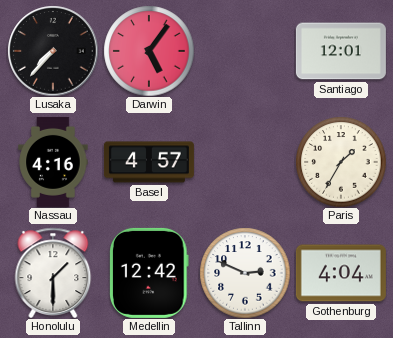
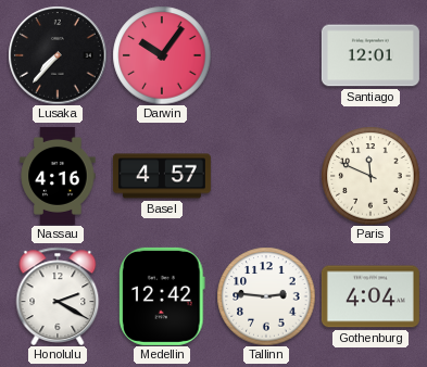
Darwin: 5:06 -> 10:06
Paris: 1:35 -> 11:49
Honolulu: 1:30 -> 2:20
Tallinn: 2:49 -> 2:46
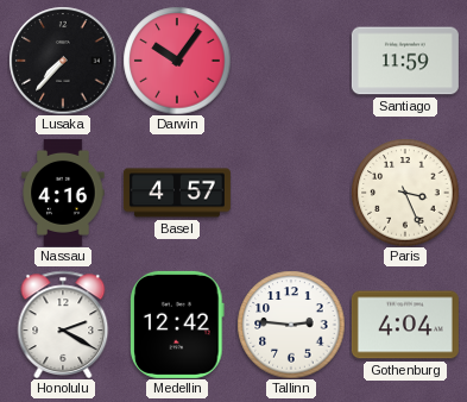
Santiago: 12:01 -> 11:59
Paris: 11:49 -> 3:26
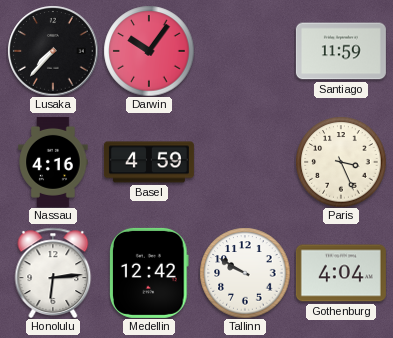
Basel: 4:57 -> 4:59
Honolulu: 2:20 -> 6:14
Tallinn: 2:46 -> 9:50
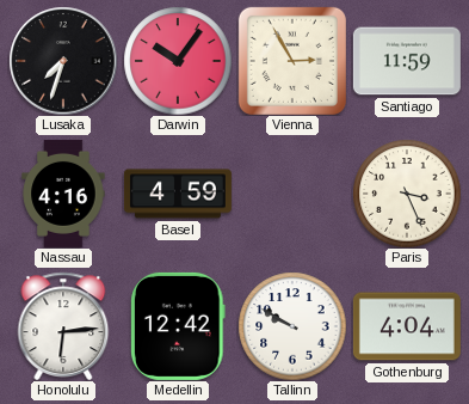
Lusaka: 7:37 -> 7:33
Vienna: none -> 2:55
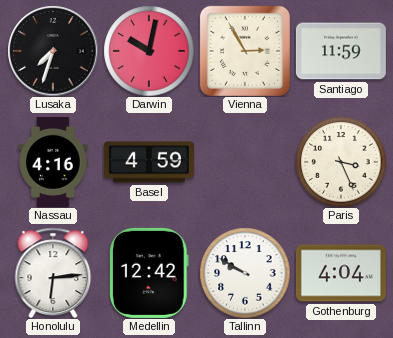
Darwin: 10:06 -> 10:02
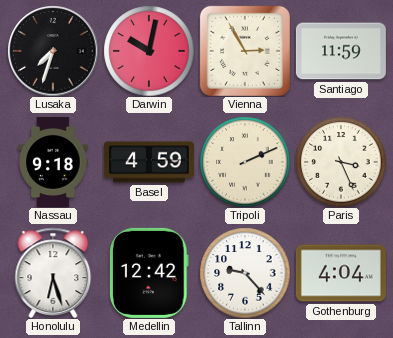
Nassau: 4:16 -> 9:18
Tripoli: none -> 2:11
Honolulu: 6:14 -> 6:27
Tallinn: 9:50 -> 9:23
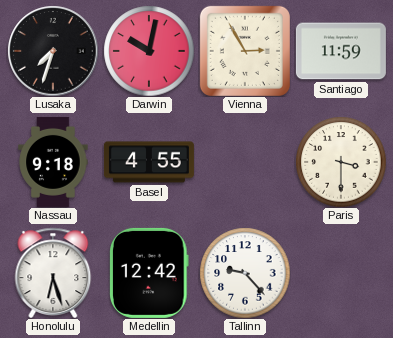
Basel: 4:59 -> 4:55
Tripoli: 2:11 -> none
Paris: 3:26 -> 3:30
Gothenburg: 4:04 -> none
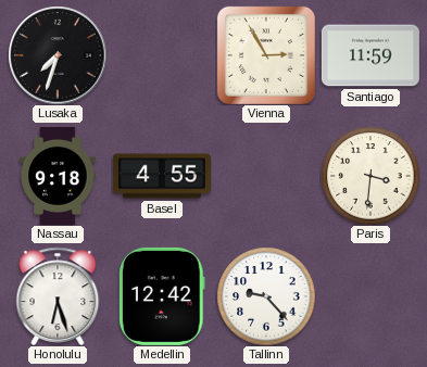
Darwin: 10:02 -> none
Paris: 3:30 -> 3:31
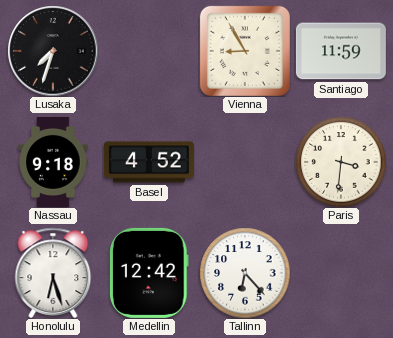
Vienna: 2:55 -> 8:55
Basel: 4:55 -> 4:52
Tallinn: 9:23 -> 6:23
